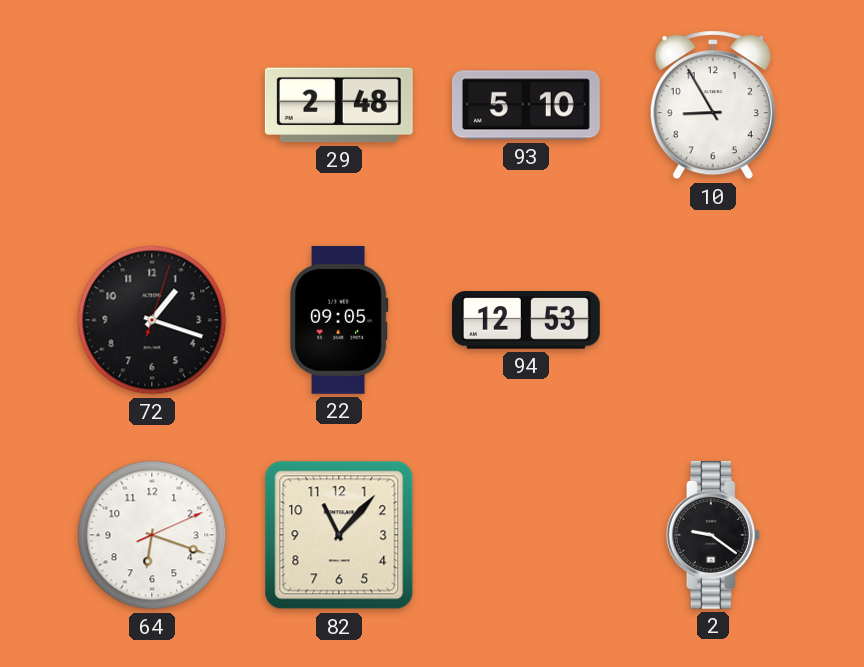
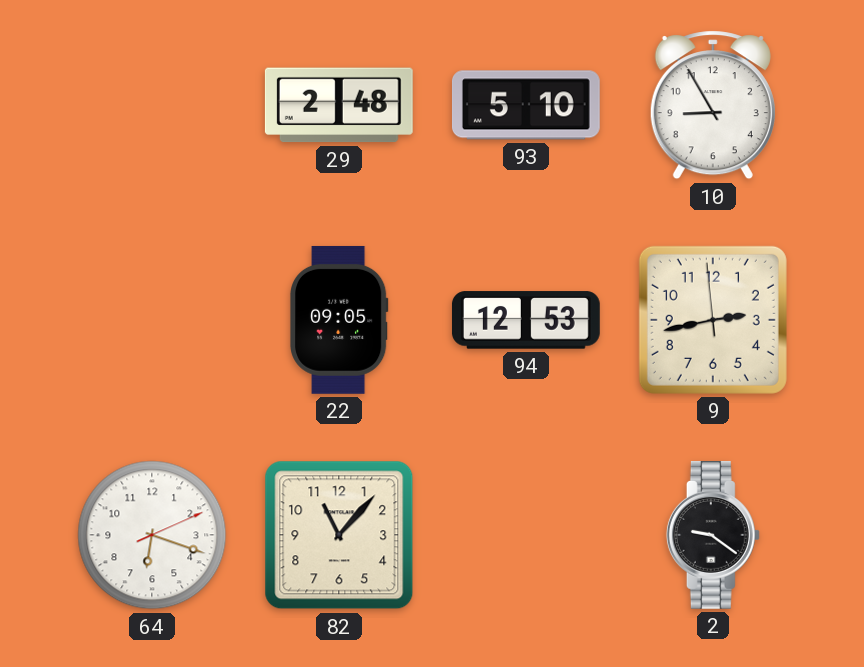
72: 1:18 -> none
9: none -> 2:42
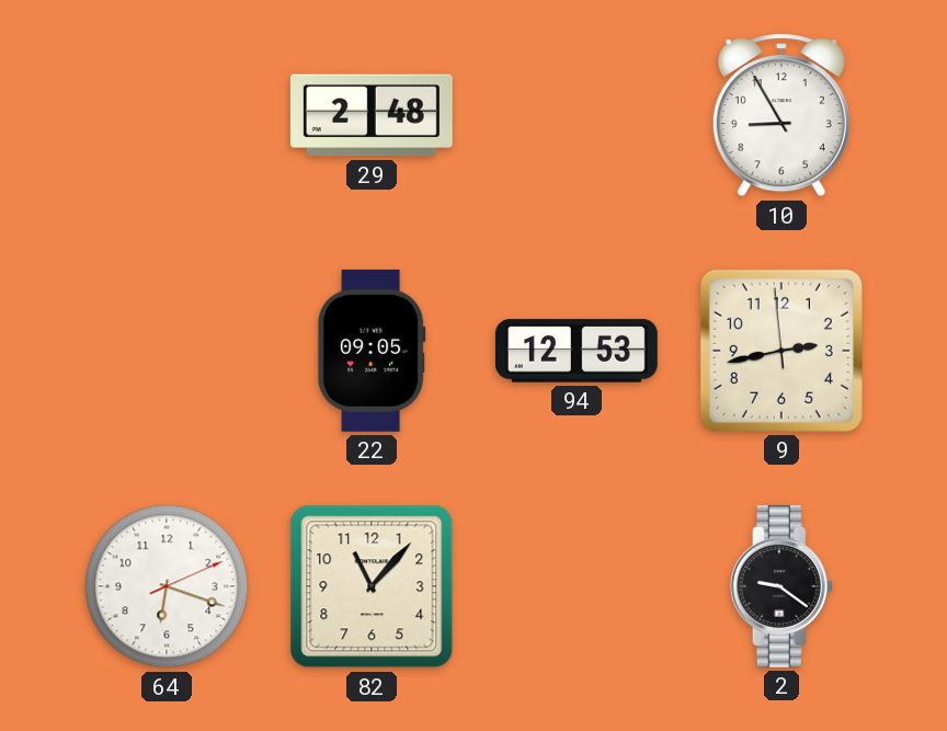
93: 5:10 -> none
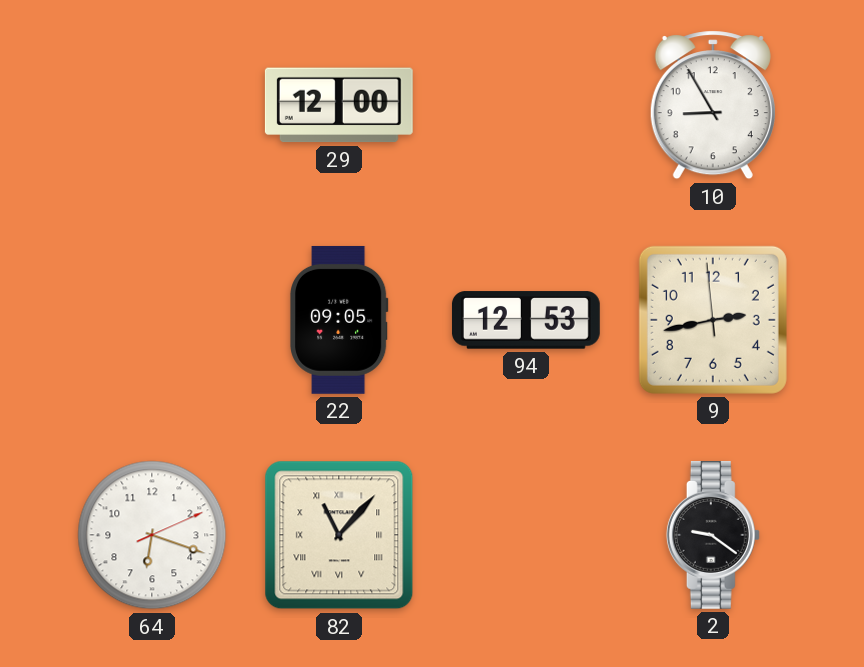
29: 2:48 -> 12:00
82 numerals: Arabic -> Roman
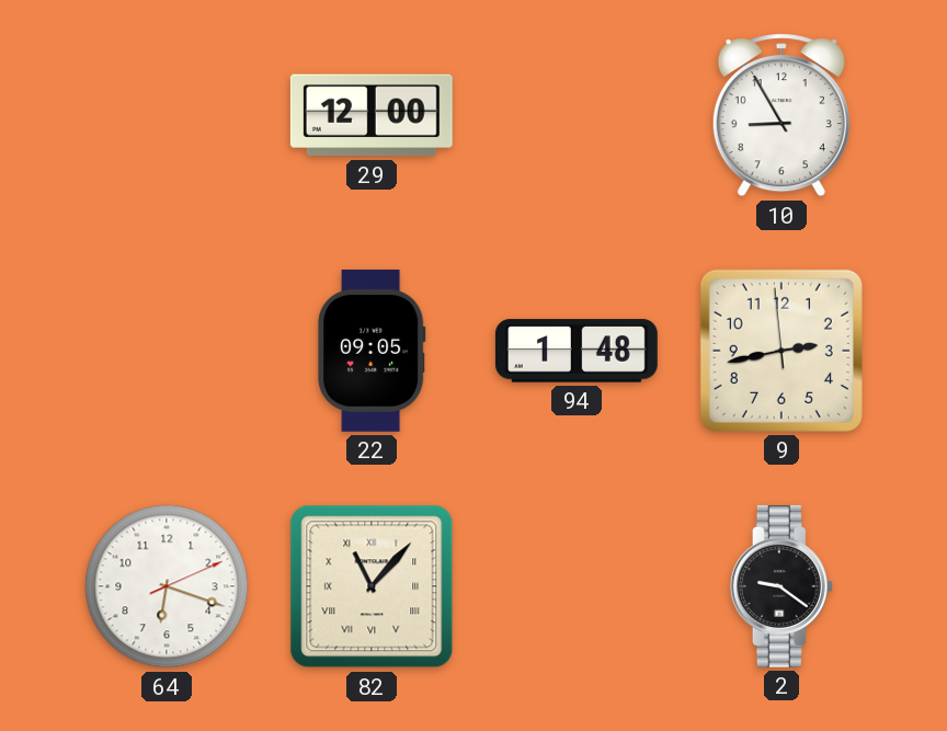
94: 12:53 -> 1:48
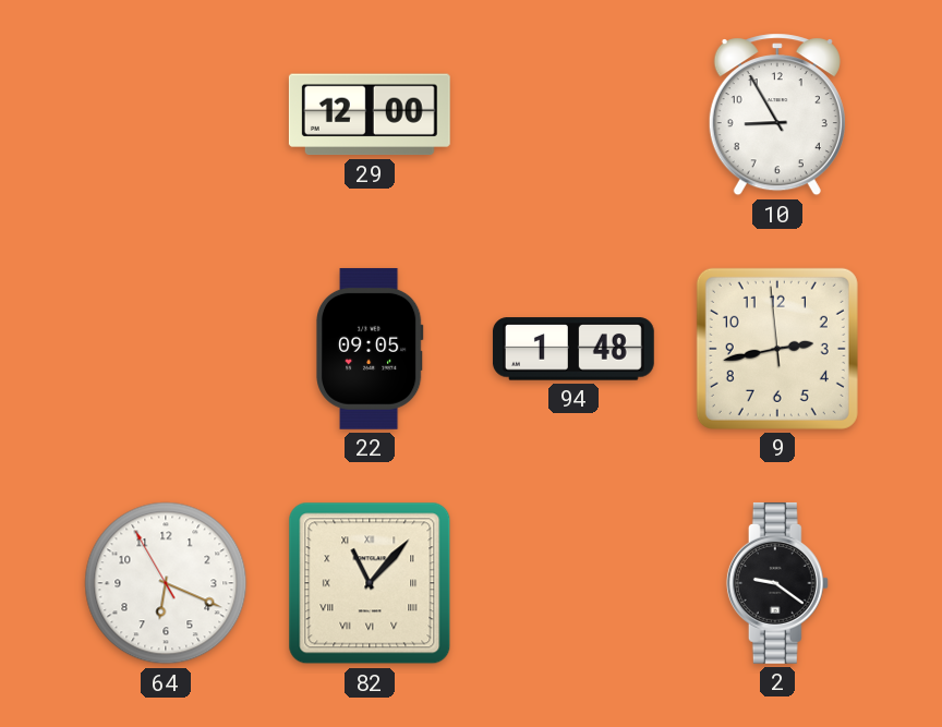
64: 6:18:11 -> 6:18:55
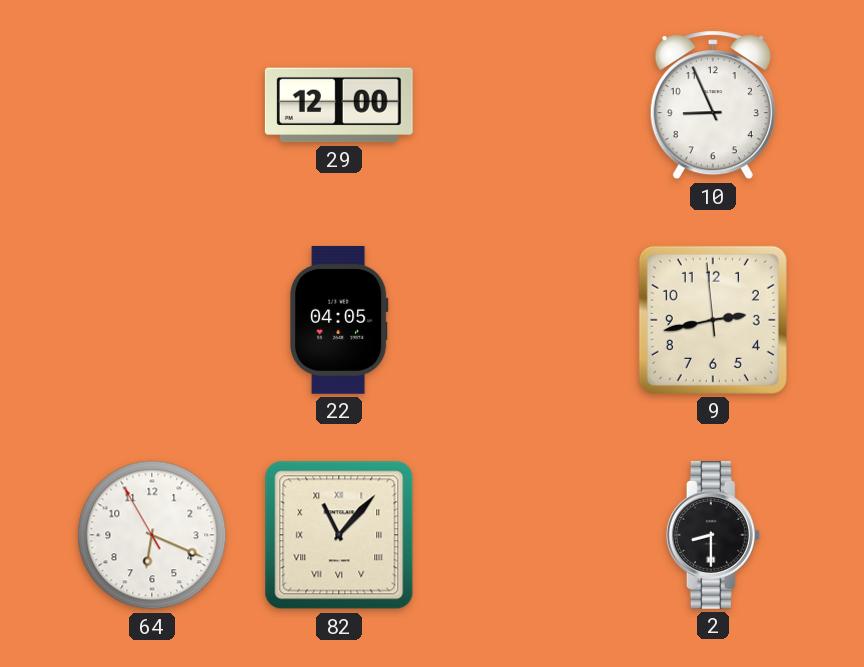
10: 8:55 -> 8:56
22: 09:05 -> 04:05
94: 1:48 -> none
2: 9:21 -> 8:30
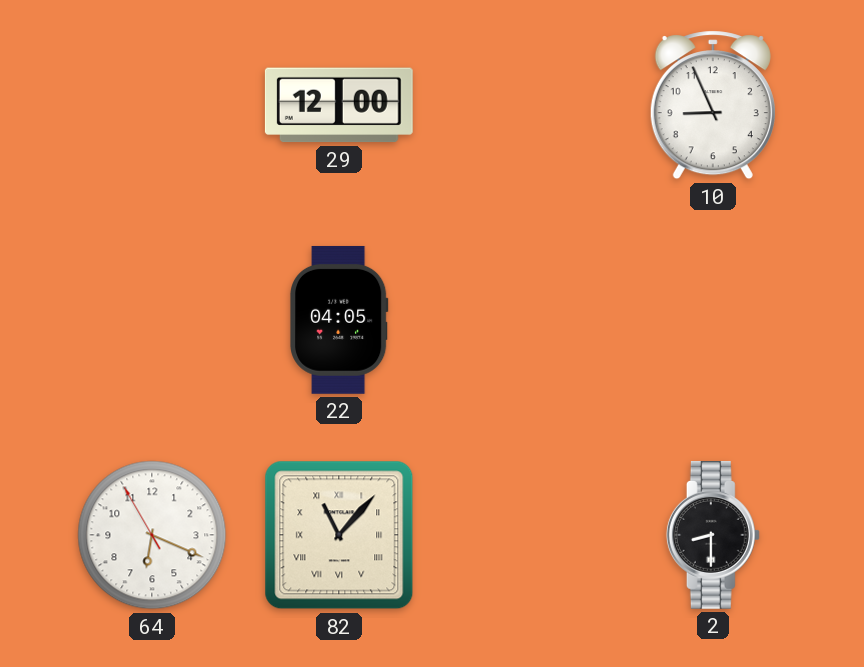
9: 2:42 -> none
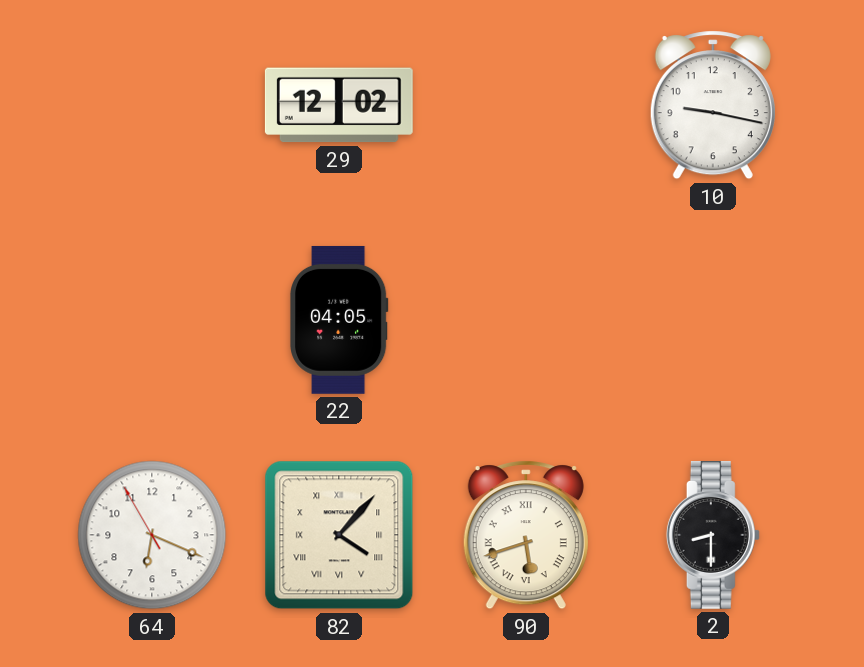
29: 12:00 -> 12:02
10: 8:56 -> 9:17
82: 11:07 -> 4:07
90: none -> 5:42
